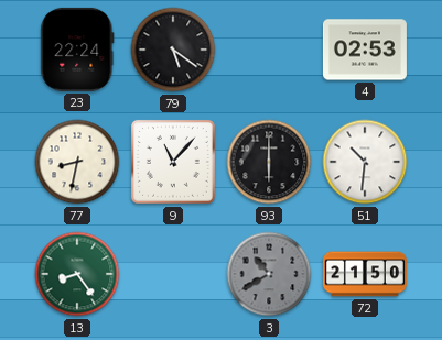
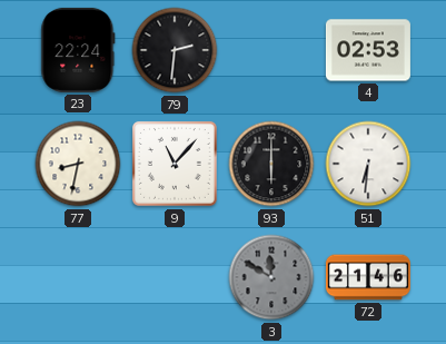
79: 5:21 -> 2:31
51: 10:31 -> 6:31
13: 8:24 -> none
3: 10:40 -> 11:50
72: 21:50 -> 21:46
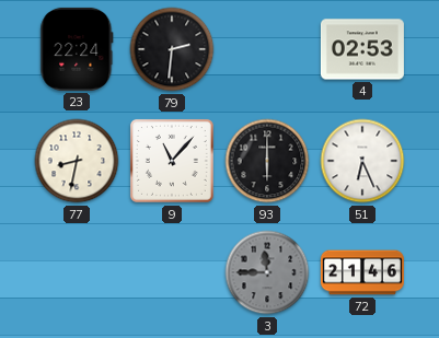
51: 6:31 -> 6:26
3: 11:50 -> 11:45
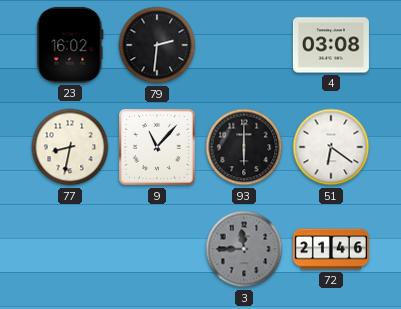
23: 22:24 -> 16:02
4: 02:53 -> 03:08
51: 6:26 -> 6:21
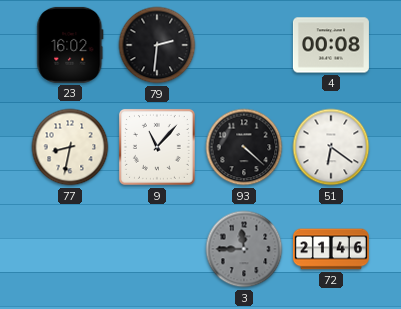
4: 03:08 -> 00:08
93: 6:00 -> 4:22
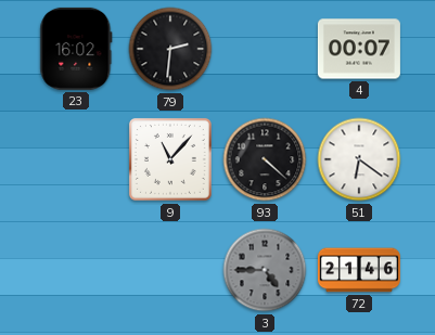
4: 00:08 -> 00:07
77: 8:32 -> none
3: 11:45 -> 4:45
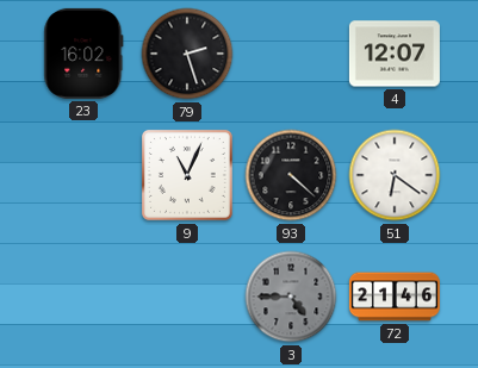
79: 2:31 -> 2:27
4: 00:07 -> 12:07
9: 11:07 -> 11:04
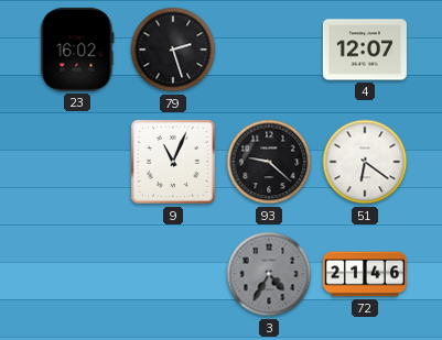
93: 4:22 -> 9:22
3: 4:45 -> 4:35
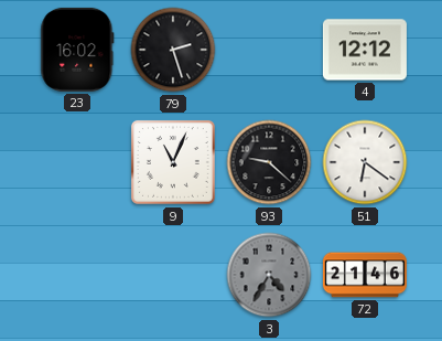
4: 12:07 -> 12:12
